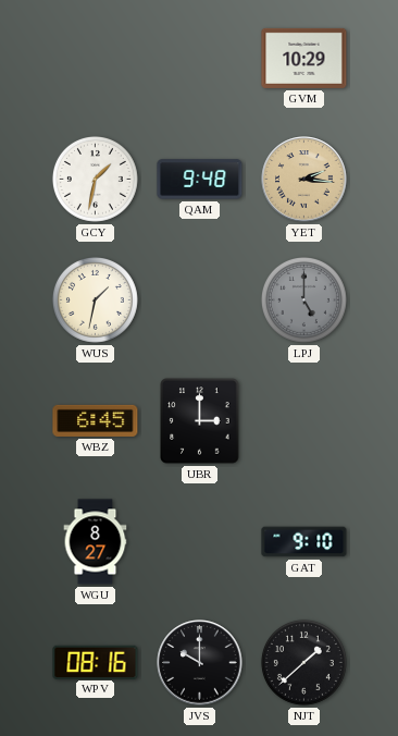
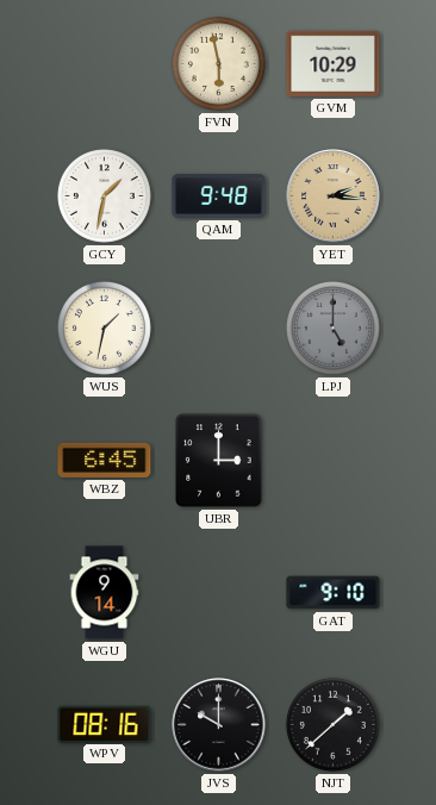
FVN: none -> 5:58
WGU: 8:27 -> 9:14
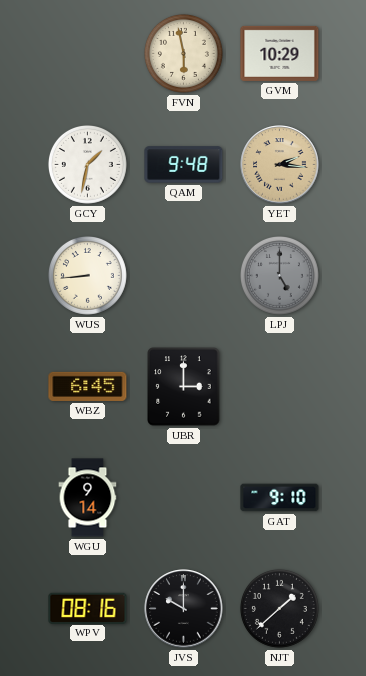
WUS: 1:32 -> 8:44
